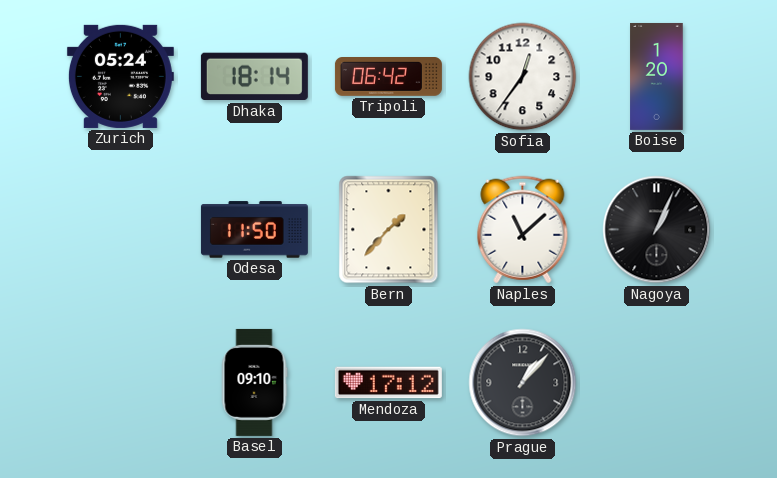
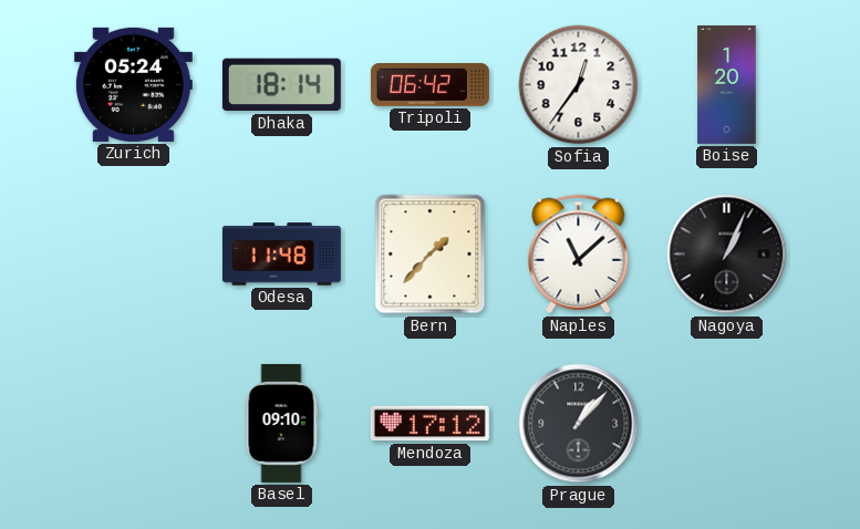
Odesa: 11:50 -> 11:48
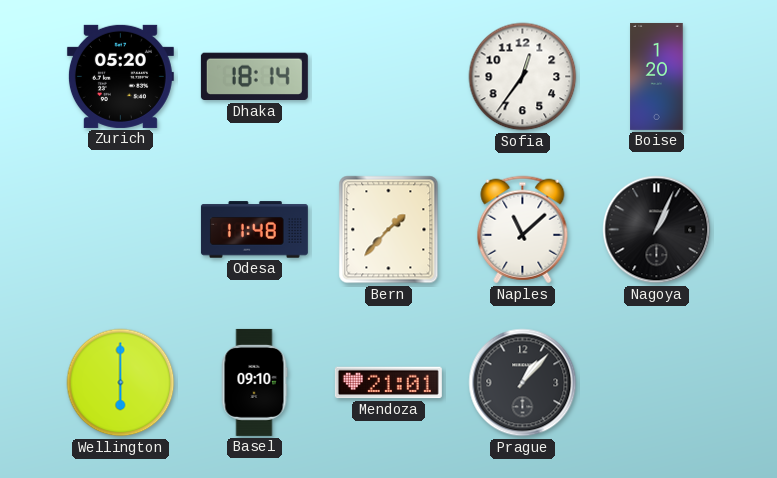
Zurich: 05:24 -> 05:20
Tripoli: 06:42 -> none
Wellington: none -> 6:00
Mendoza: 17:12 -> 21:01
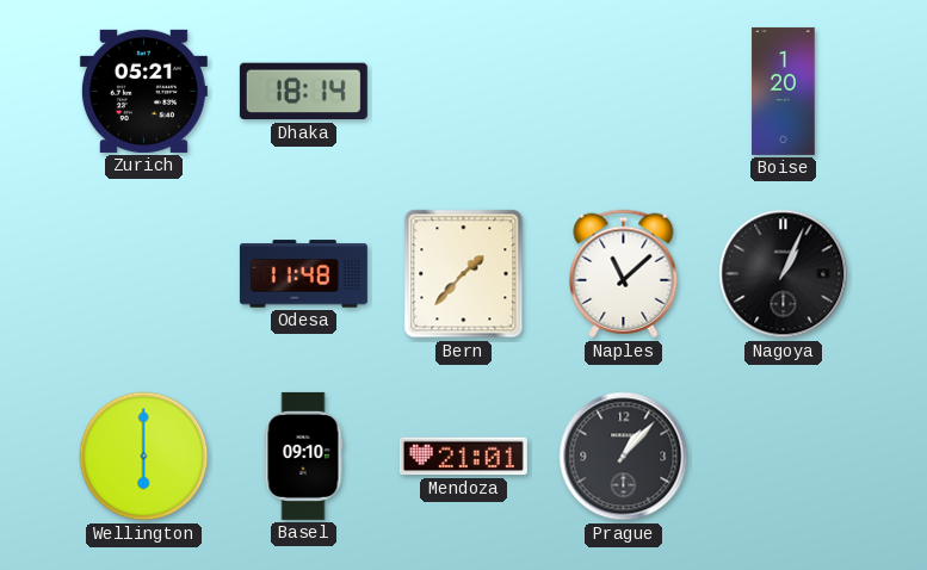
Zurich: 05:20 -> 05:21
Sofia: 12:36 -> none
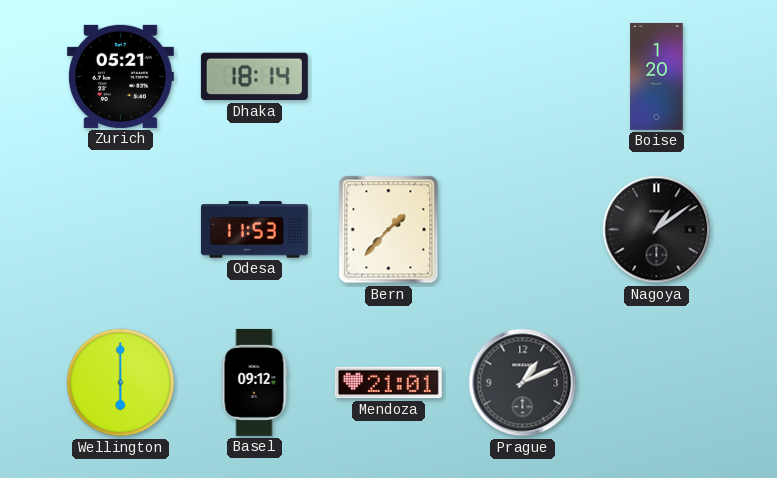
Odesa: 11:48 -> 11:53
Naples: 11:08 -> none
Nagoya: 1:04 -> 1:09
Basel: 09:10 -> 09:12
Prague: 1:07 -> 1:11
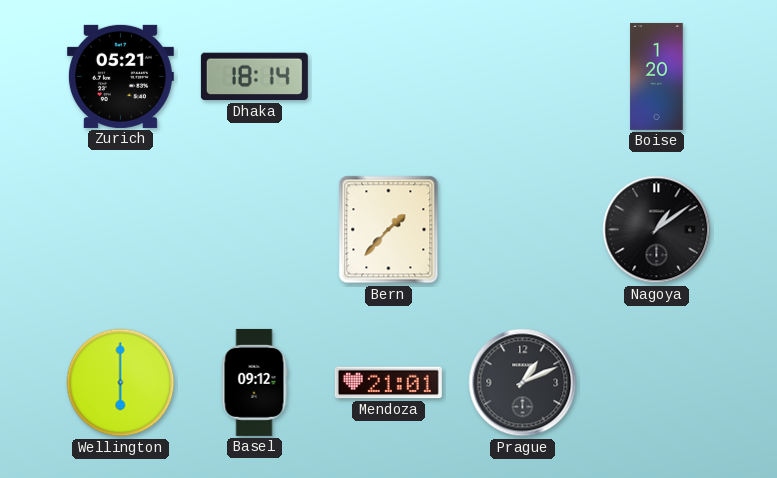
Odesa: 11:53 -> none
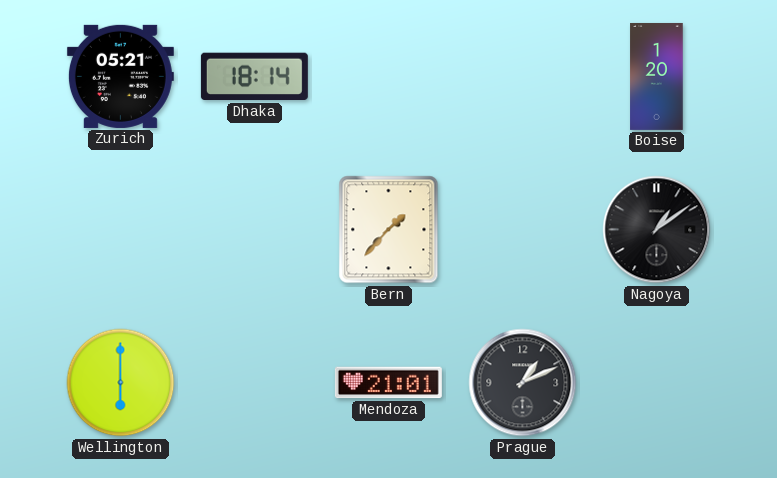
Basel: 09:12 -> none
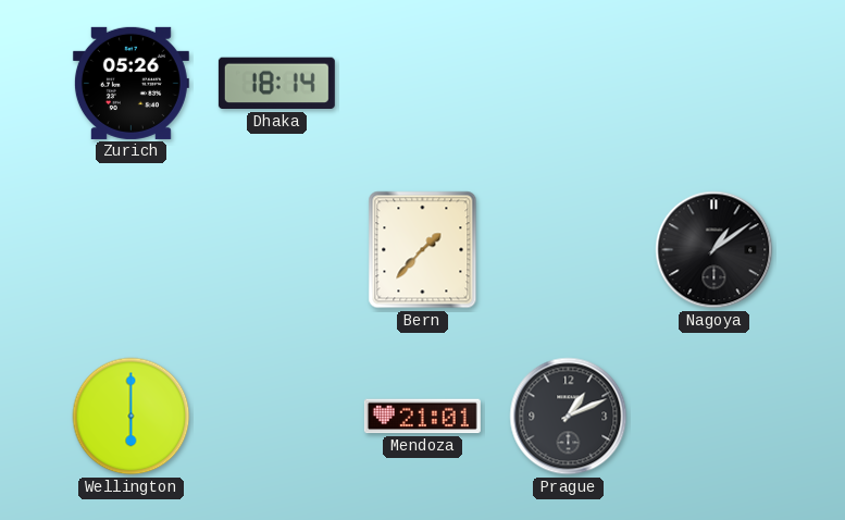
Zurich: 05:21 -> 05:26
Boise: 1:20 -> none
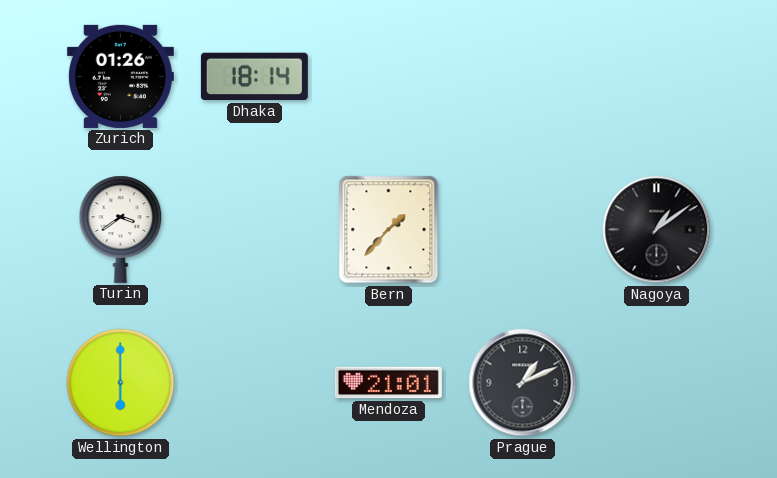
Zurich: 05:26 -> 01:26
Turin: none -> 3:39
